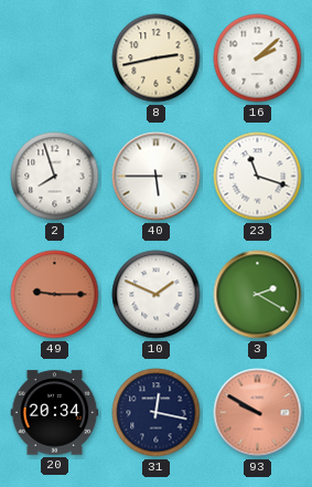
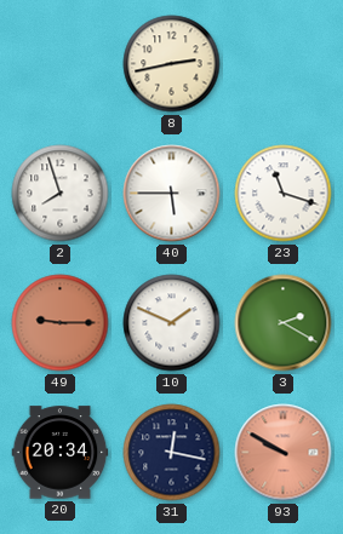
16: 2:08 -> none
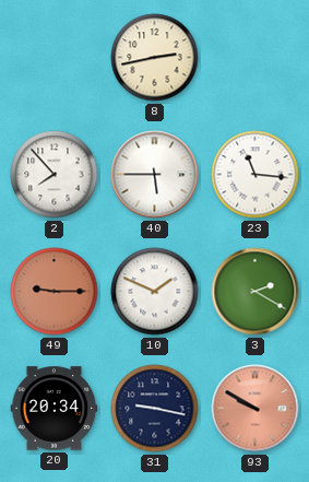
2: 7:57 -> 7:53
23: 11:18 -> 11:16
31: 12:17 -> 9:17
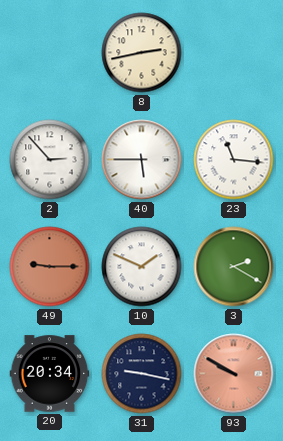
2: 7:53 -> 2:53
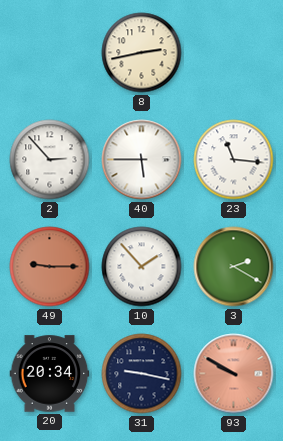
10: 1:49 -> 1:53
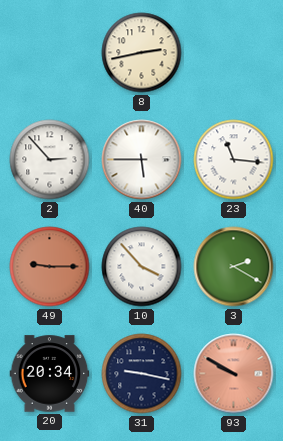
10: 1:53 -> 3:53
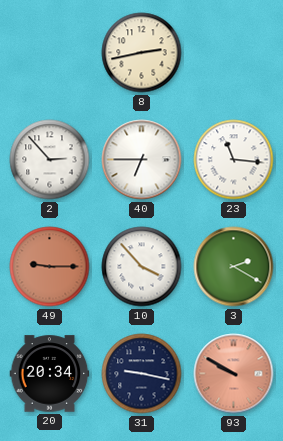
40: 5:45 -> 6:45
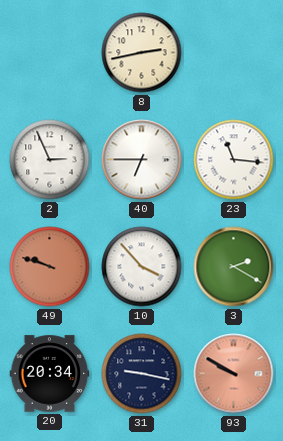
2: 2:53 -> 2:56
49: 9:15 -> 9:48
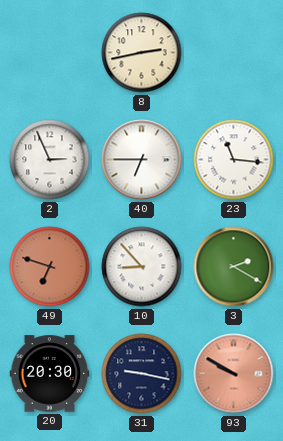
49: 9:48 -> 6:48
10: 3:53 -> 8:53
20: 20:34 -> 20:30
